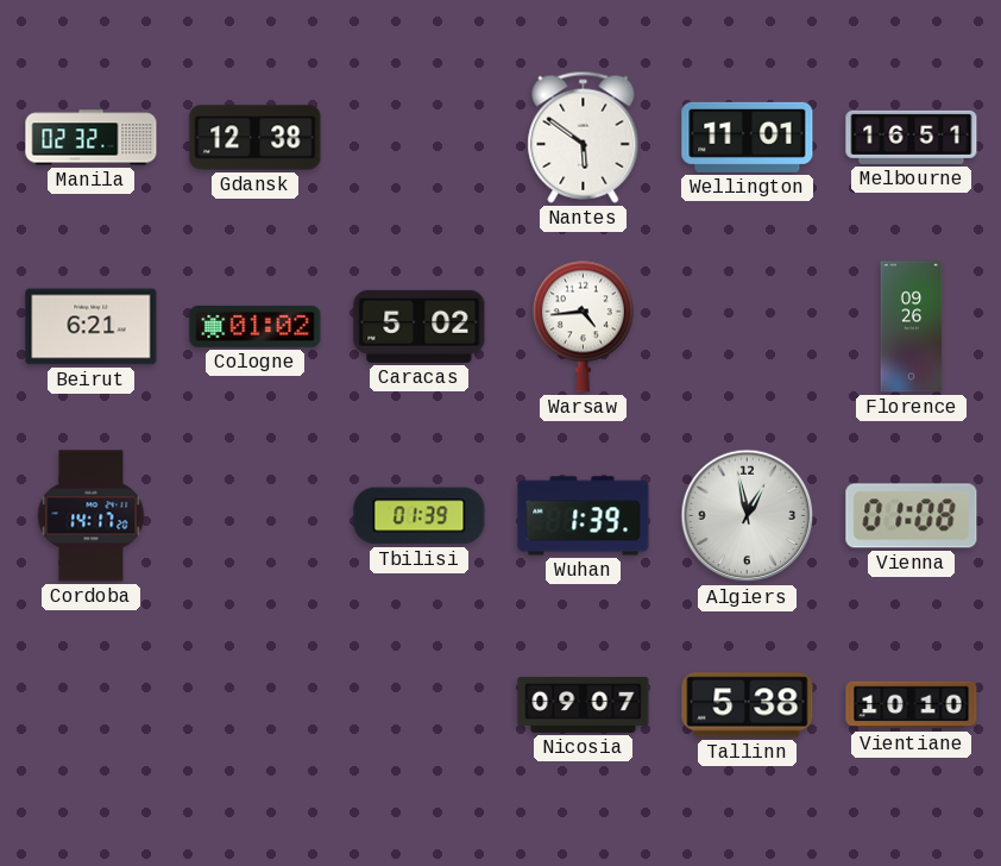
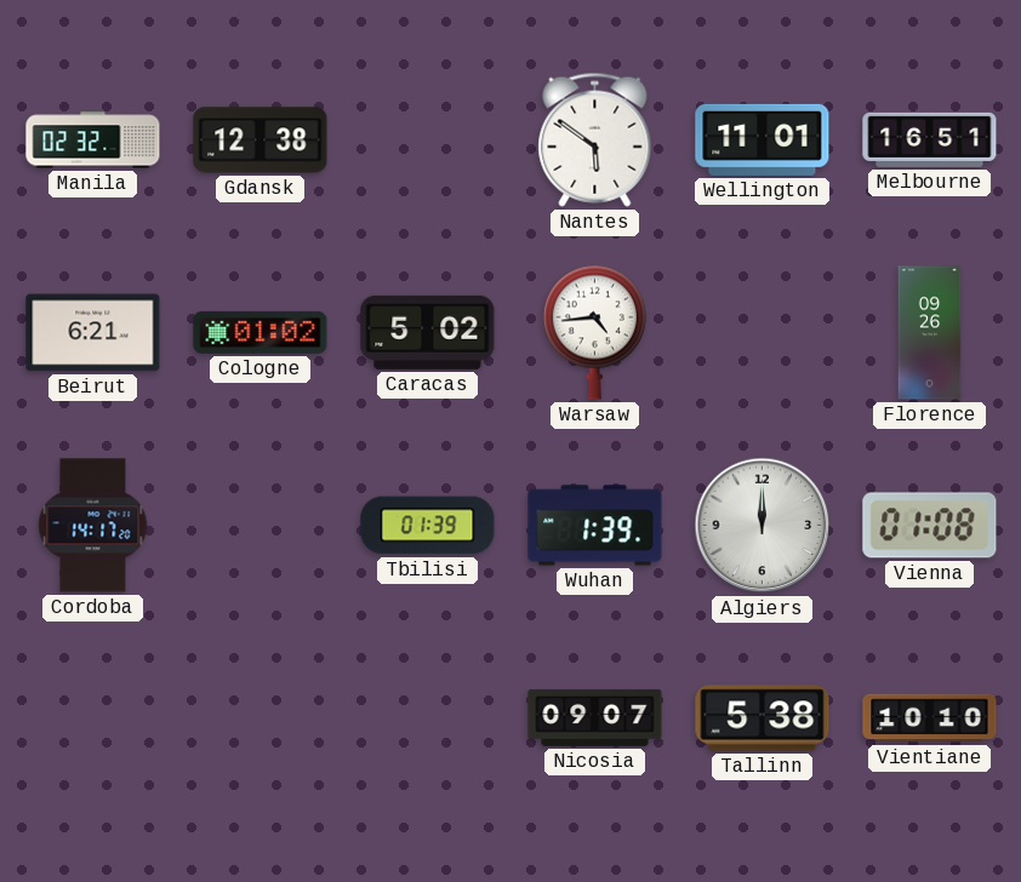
Algiers: 12:58 -> 12:00
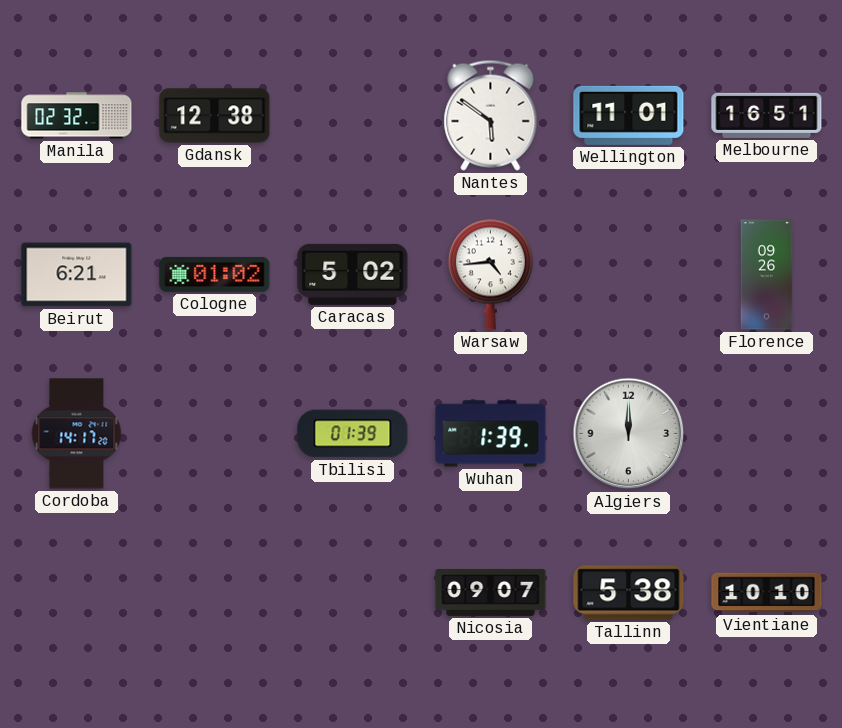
Vienna: 01:08 -> none
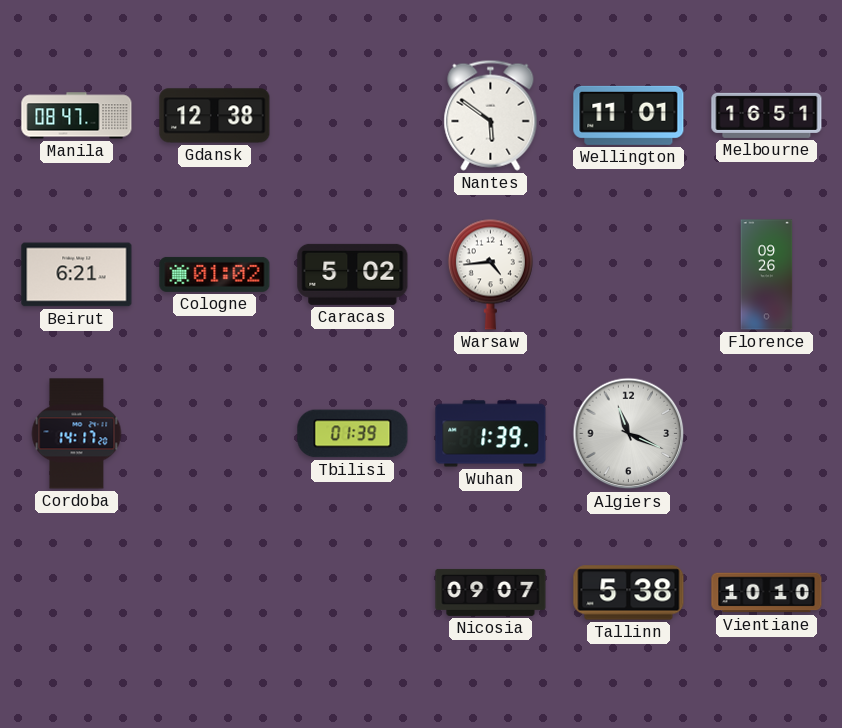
Manila: 02:32 -> 08:47
Algiers: 12:00 -> 11:19
